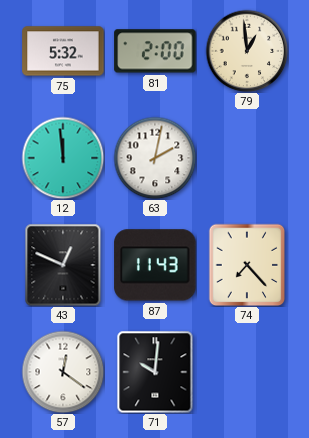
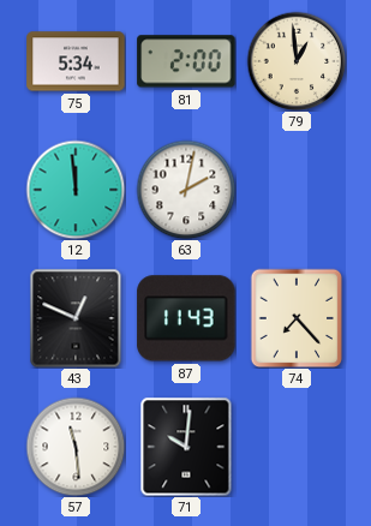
75: 5:32 -> 5:34
57: 12:21 -> 11:29
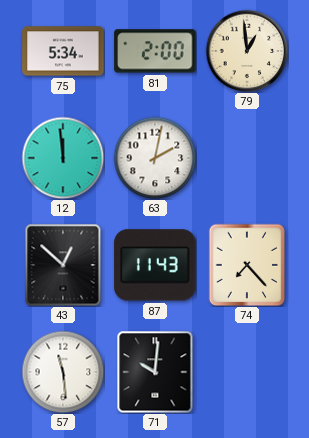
43: 12:49 -> 12:52
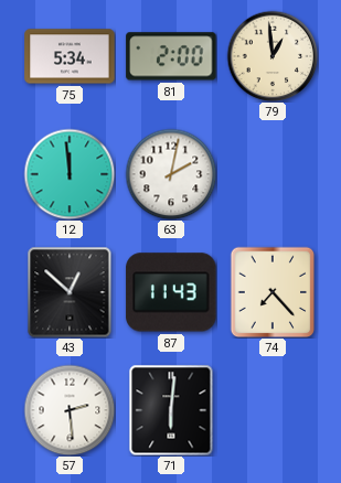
57: 11:29 -> 2:29
71: 10:01 -> 6:01
